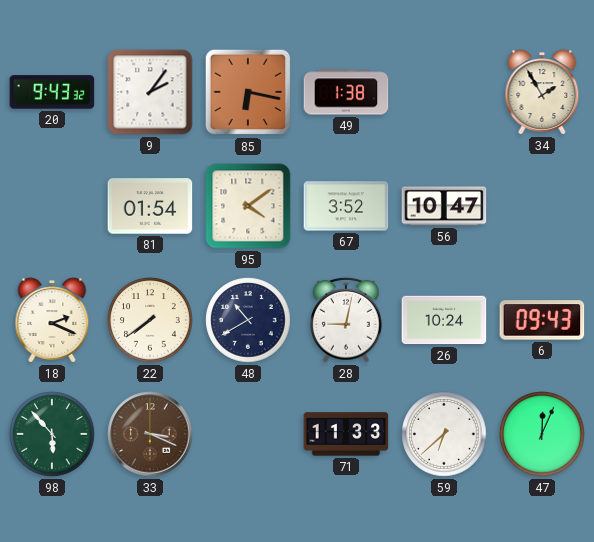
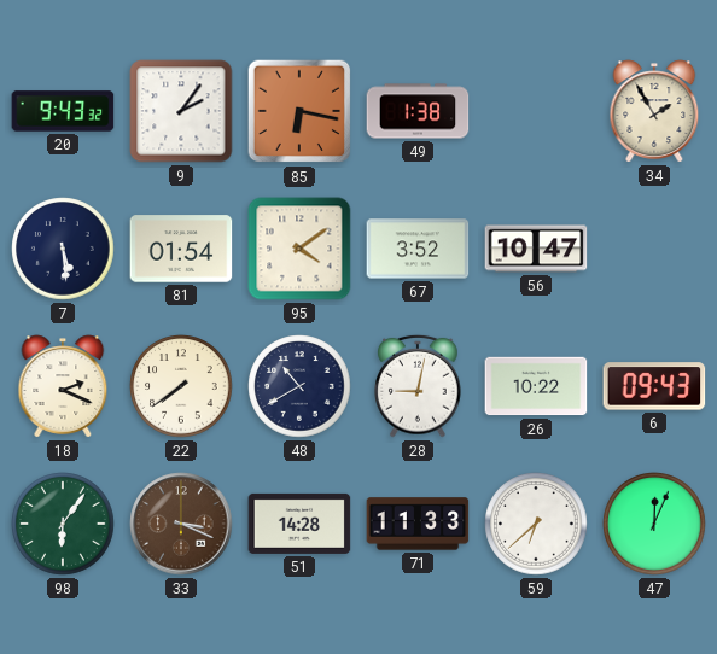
7: none -> 5:29
26: 10:24 -> 10:22
98: 5:53 -> 6:06
51: none -> 14:28
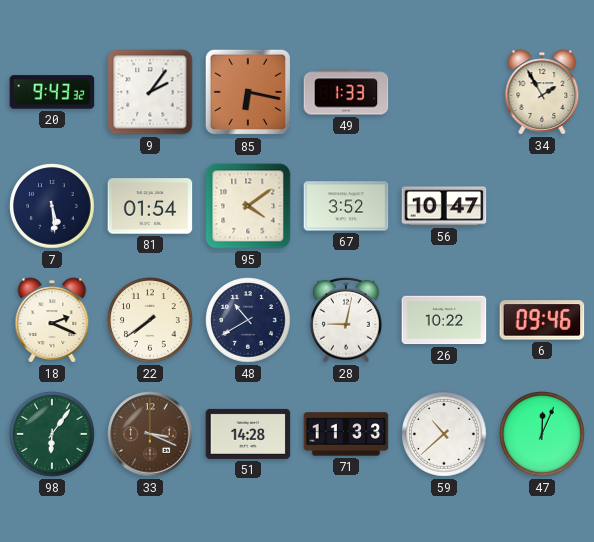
49: 1:38 -> 1:33
6: 09:43 -> 09:46
59: 6:38 -> 10:38
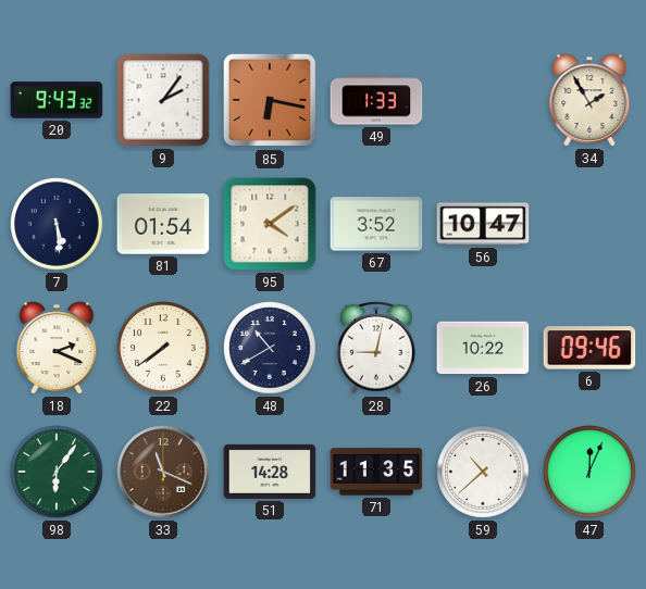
33: 3:19 -> 11:19
71: 11:33 -> 11:35
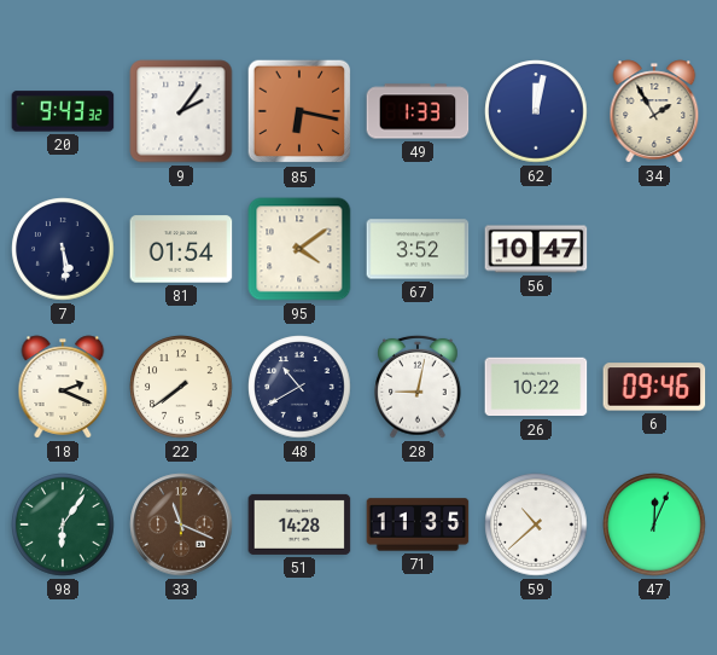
62: none -> 12:02
